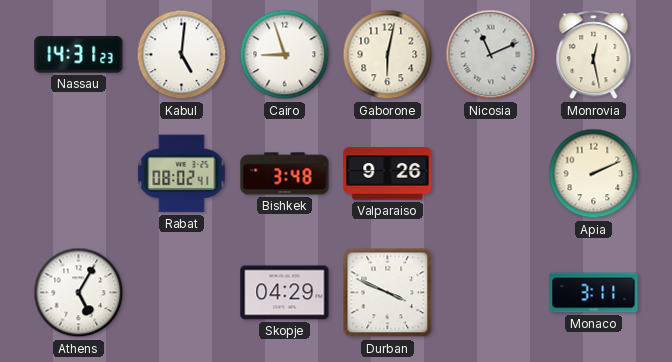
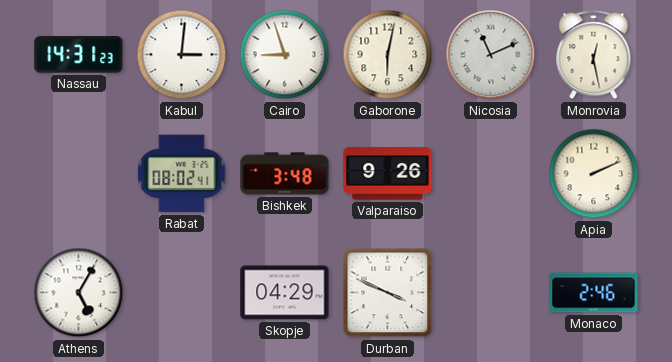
Kabul: 5:01 -> 3:01
Monaco: 3:11 -> 2:46
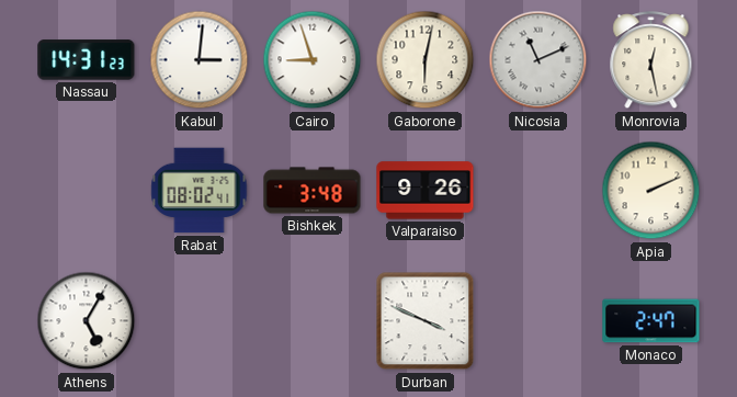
Skopje: 04:29 -> none
Monaco: 2:46 -> 2:47
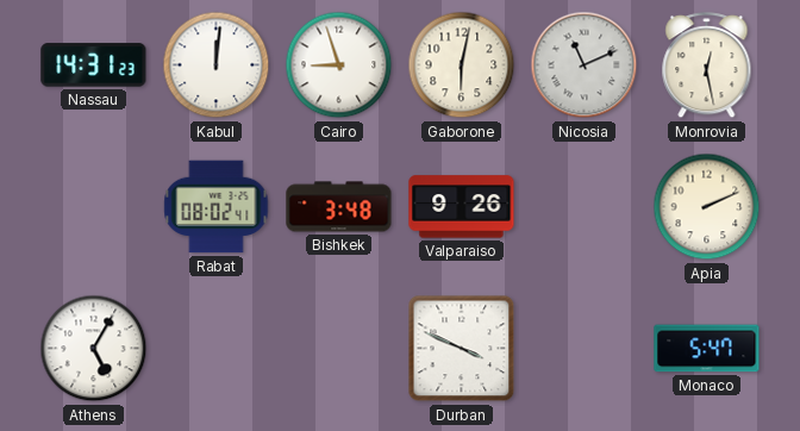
Kabul: 3:01 -> 12:01
Monaco: 2:47 -> 5:47
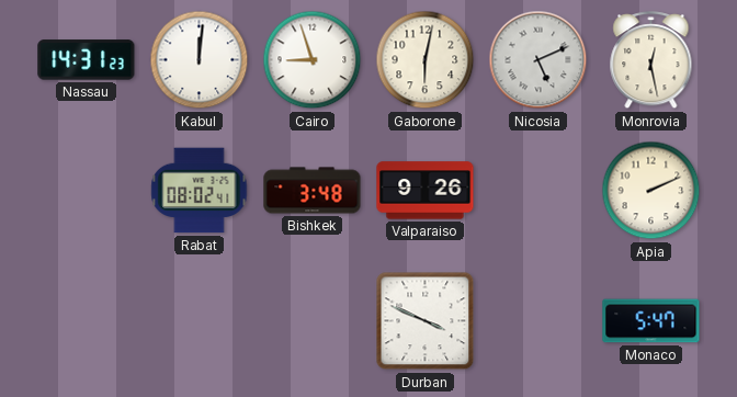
Nicosia: 11:11 -> 5:11
Athens: 5:05 -> none
